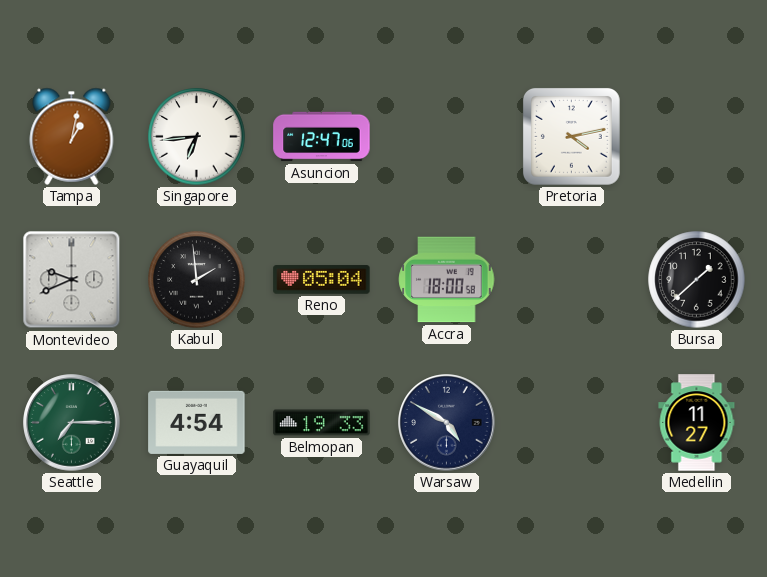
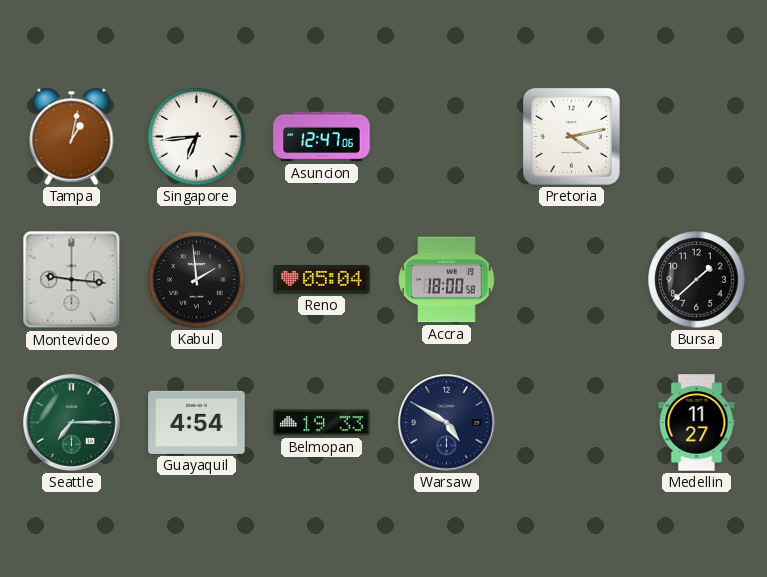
Montevideo: 9:41 -> 9:16
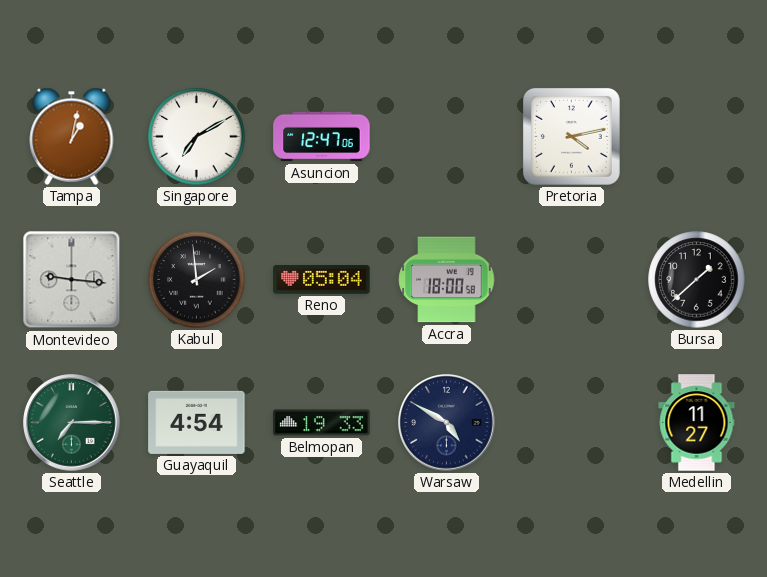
Singapore: 6:44 -> 7:10
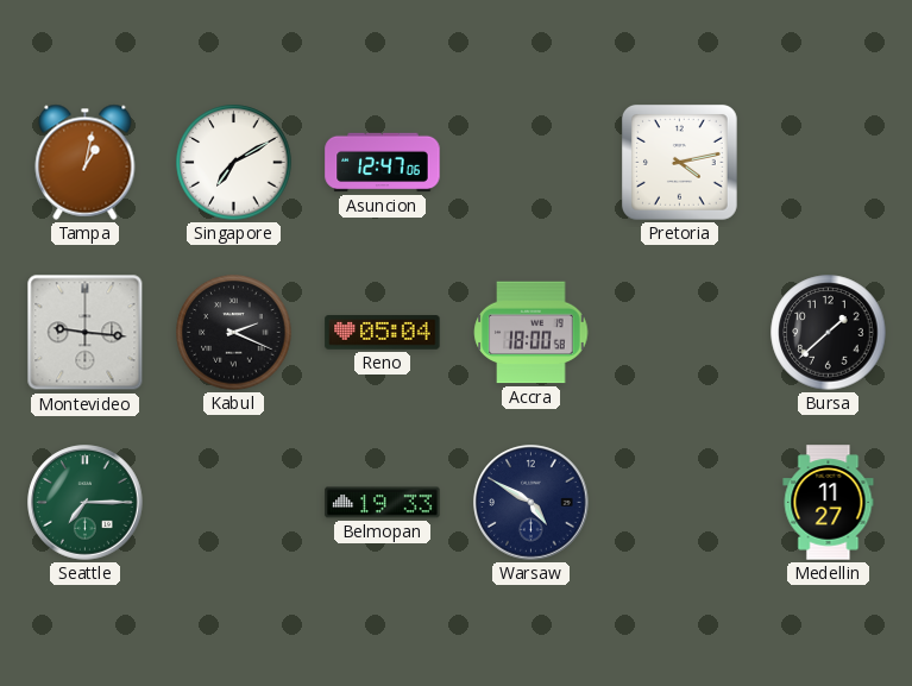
Kabul: 1:59 -> 2:19
Guayaquil: 4:54 -> none
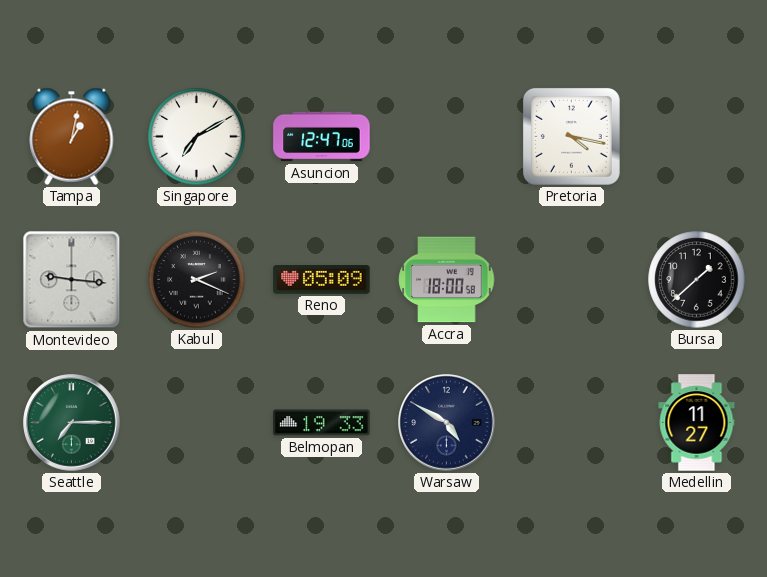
Pretoria: 4:13 -> 4:17
Reno: 05:04 -> 05:09
